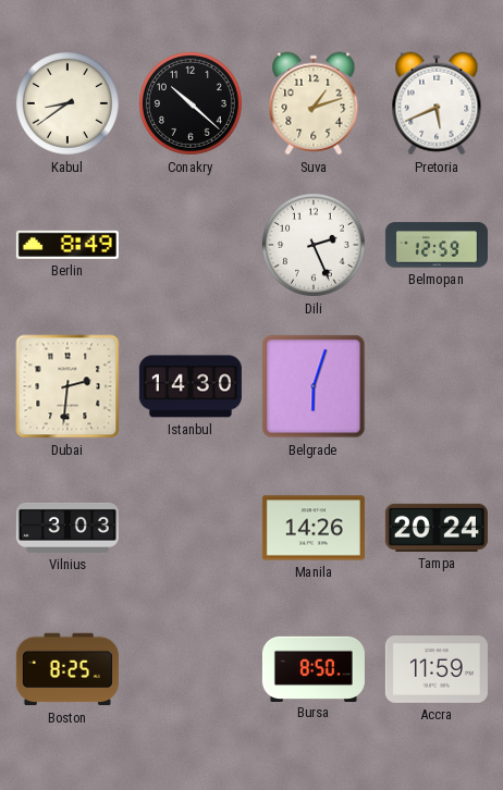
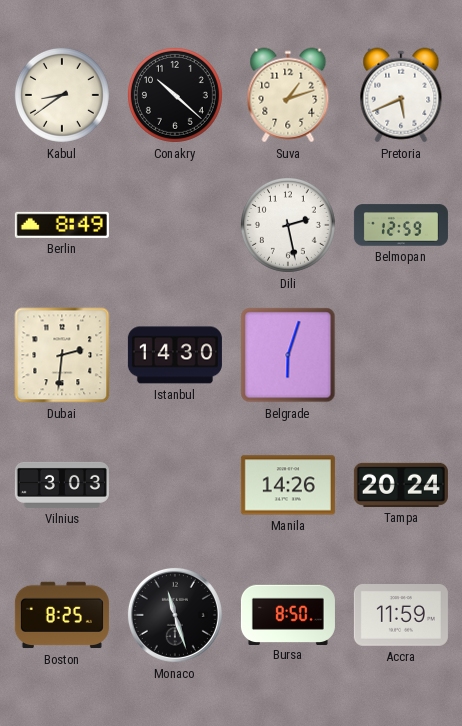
Dili: 2:26 -> 2:28
Monaco: none -> 11:27
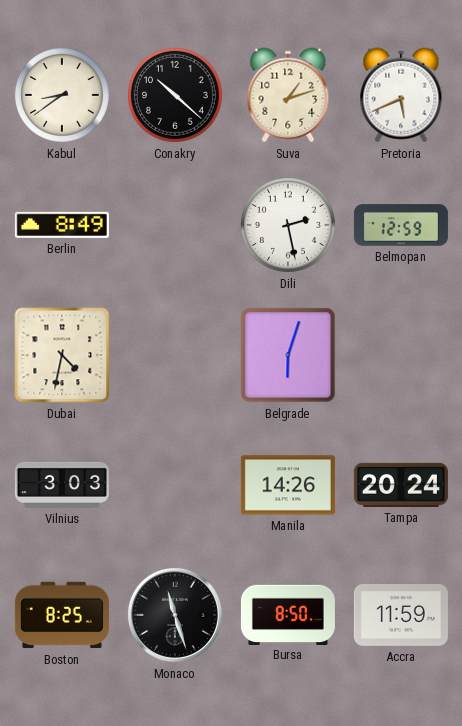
Dubai: 2:31 -> 4:32
Istanbul: 14:30 -> none
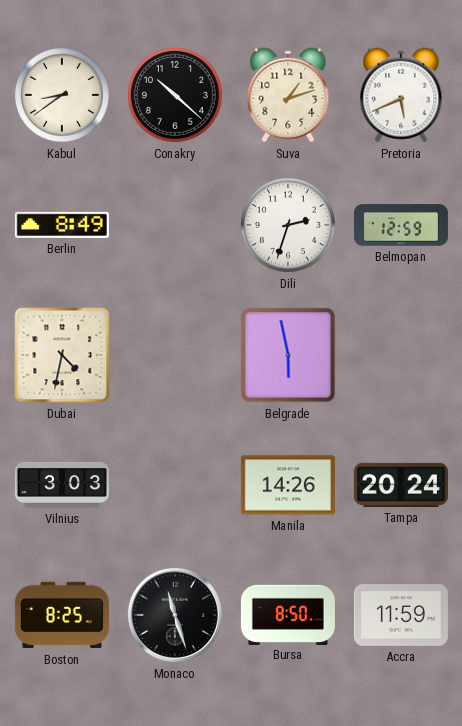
Dili: 2:28 -> 2:33
Belgrade: 6:03 -> 5:58
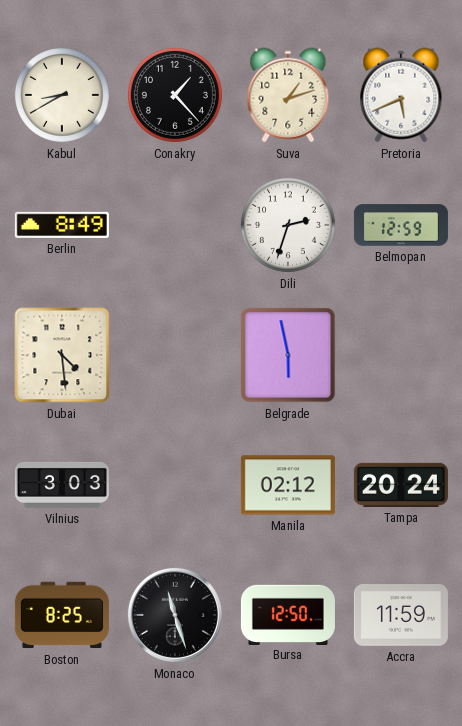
Kabul: 8:39 -> 8:40
Conakry: 10:22 -> 1:23
Dubai: 4:32 -> 4:29
Manila: 14:26 -> 02:12
Bursa: 8:50 -> 12:50
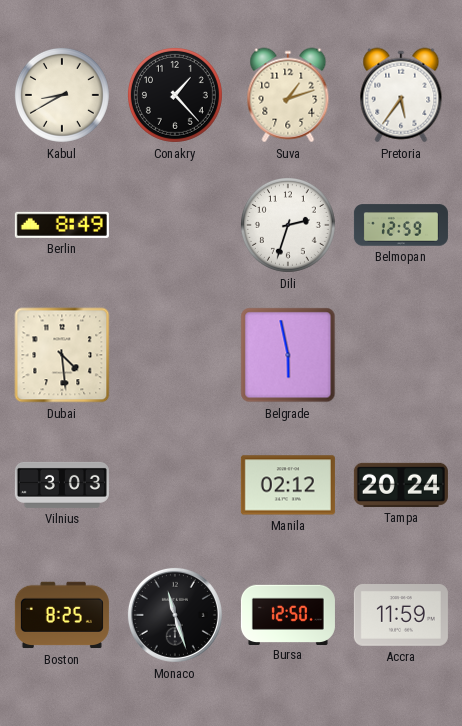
Pretoria: 5:41 -> 5:36
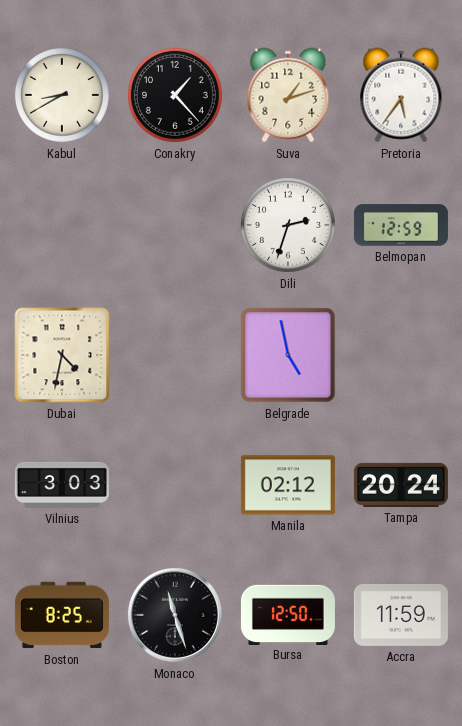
Berlin: 8:49 -> none
Dubai: 4:29 -> 4:32
Belgrade: 5:58 -> 4:58
